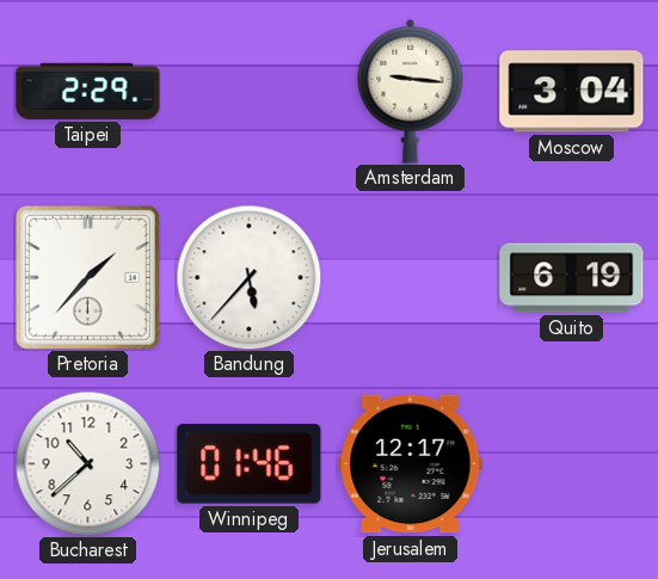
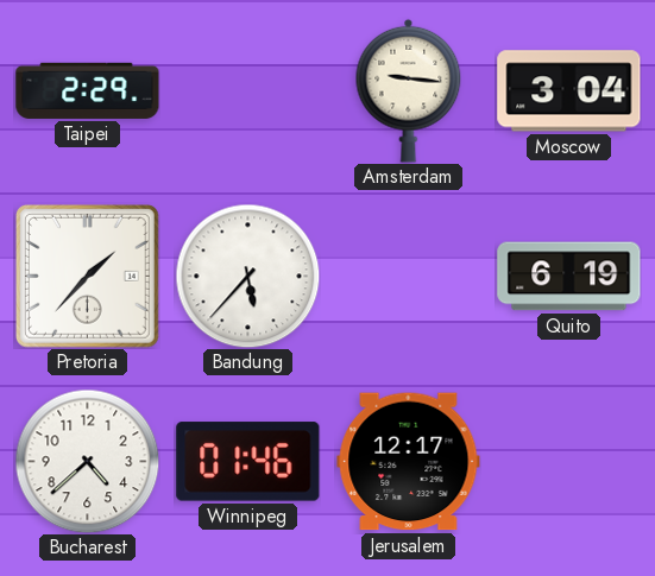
Bucharest: 10:38 -> 4:38
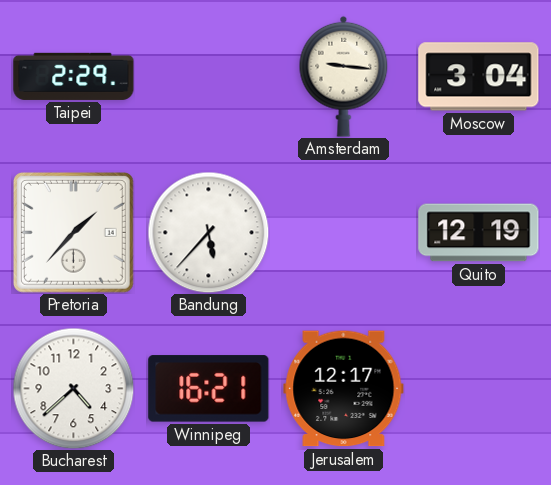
Quito: 6:19 -> 12:19
Winnipeg: 01:46 -> 16:21
